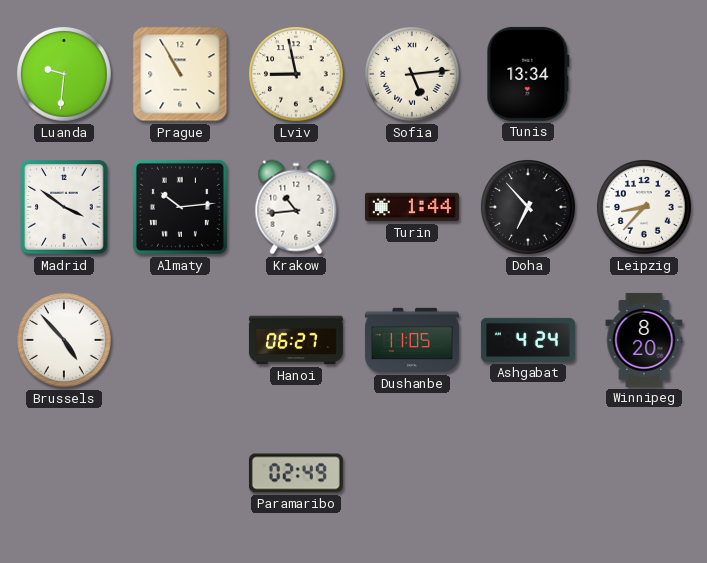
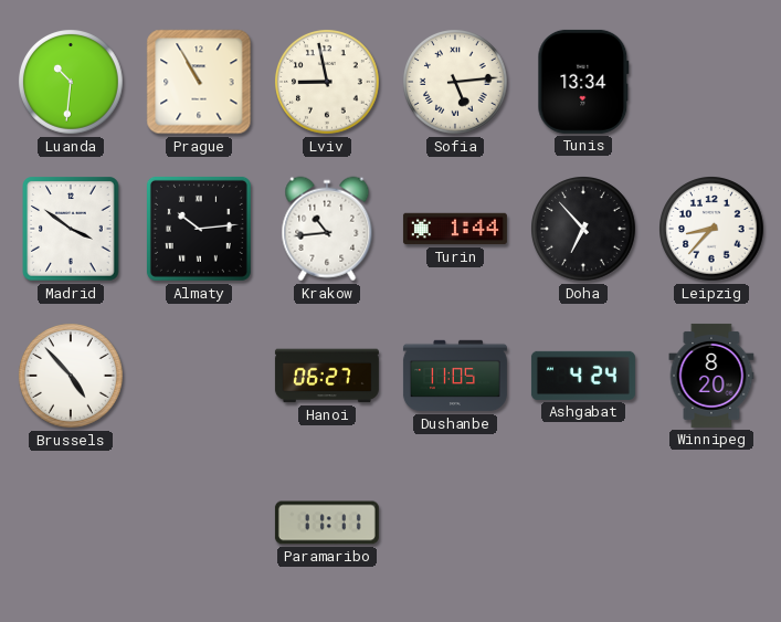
Luanda: 9:31 -> 10:31
Paramaribo: 02:49 -> 11:11
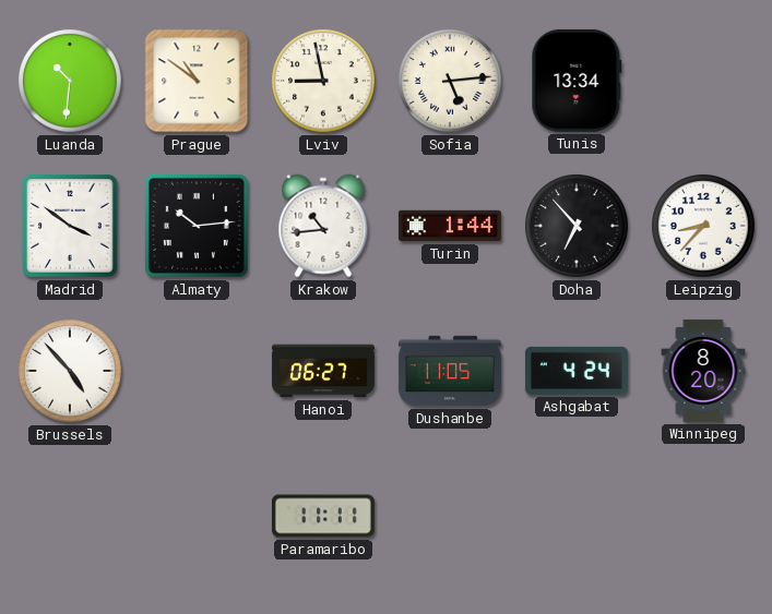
Prague: 10:55 -> 10:51
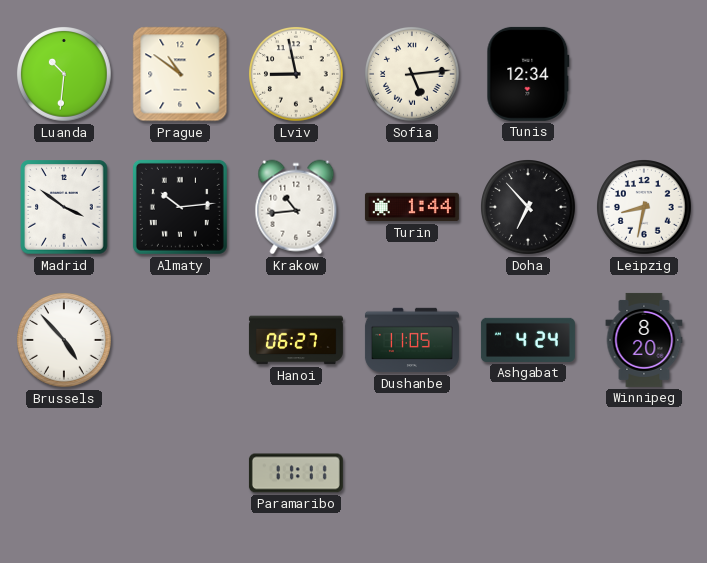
Tunis: 13:34 -> 12:34
Leipzig: 8:37 -> 8:32
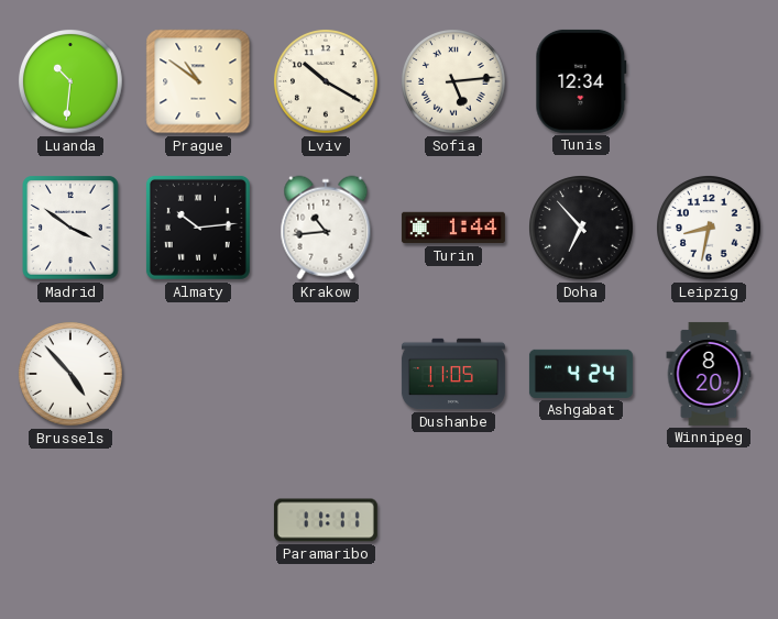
Lviv: 8:58 -> 10:20
Hanoi: 06:27 -> none
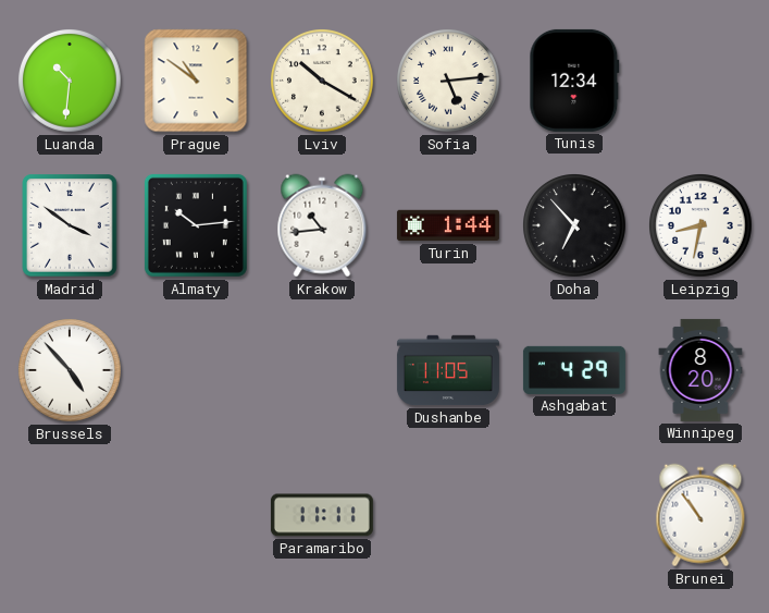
Ashgabat: 4:24 -> 4:29
Brunei: none -> 10:54
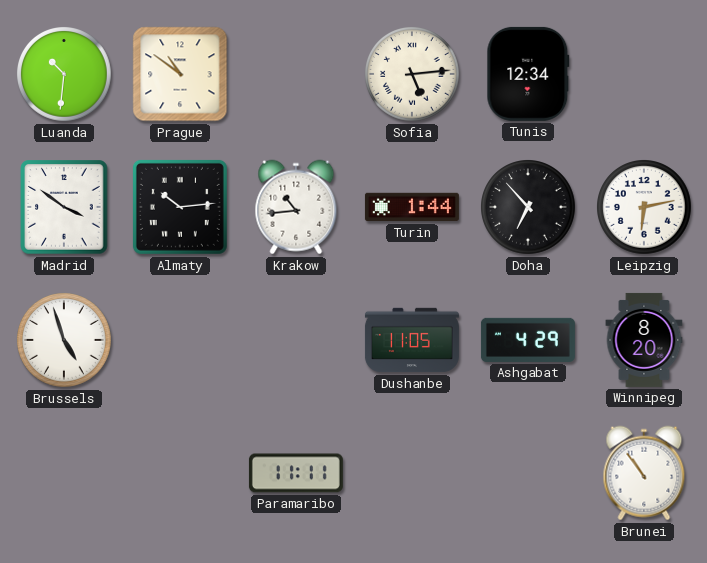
Lviv: 10:20 -> none
Leipzig: 8:32 -> 6:13
Brussels: 4:53 -> 4:57
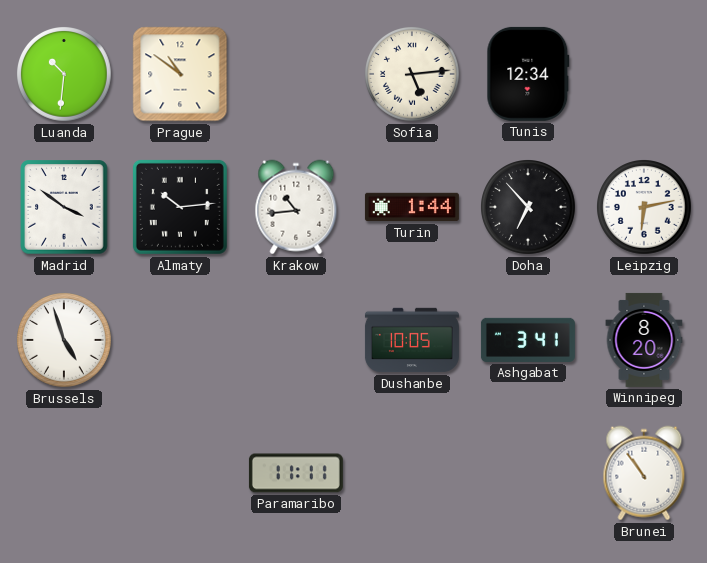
Dushanbe: 11:05 -> 10:05
Ashgabat: 4:29 -> 3:41
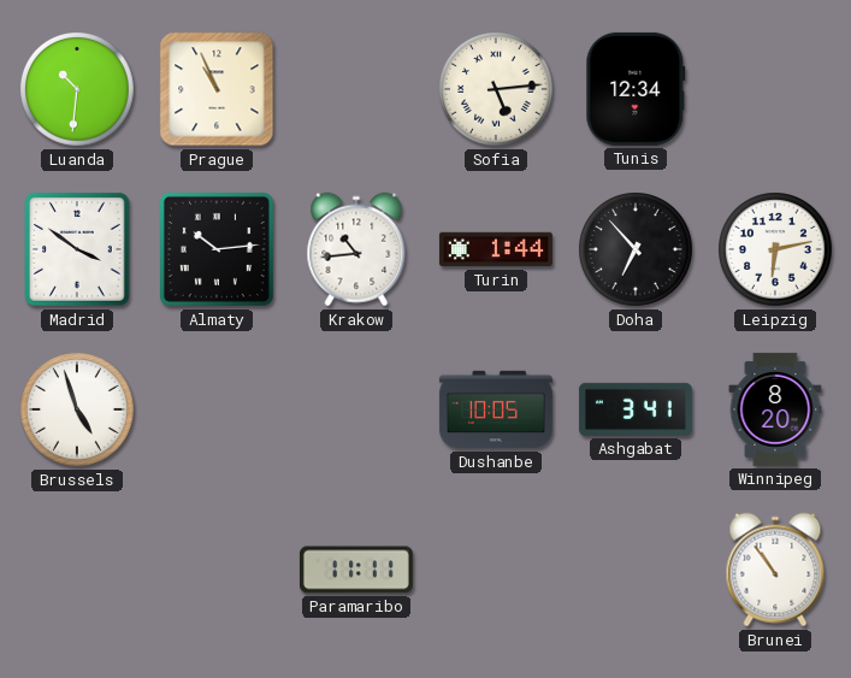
Prague: 10:51 -> 10:56
